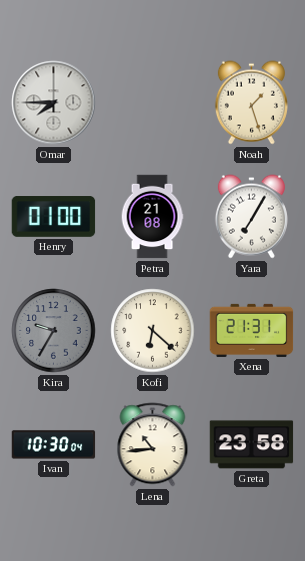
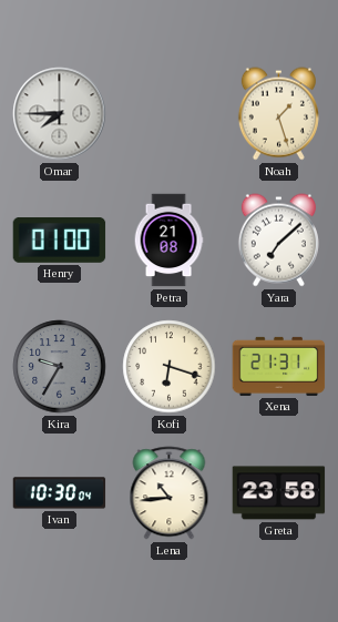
Yara: 7:05 -> 7:08
Kofi: 6:22 -> 6:18
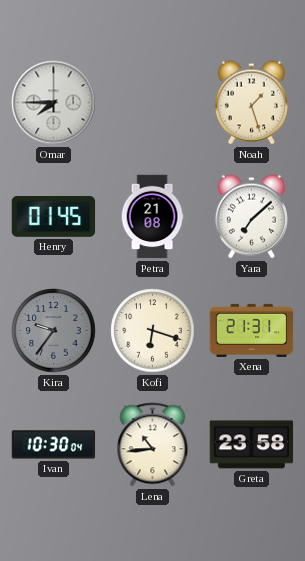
Henry: 01:00 -> 01:45
Kira: 9:35 -> 9:36
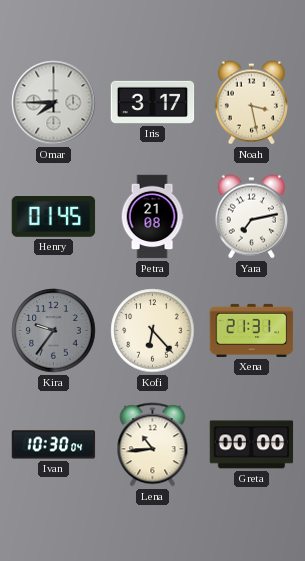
Iris: none -> 3:17
Noah: 1:27 -> 3:28
Yara: 7:08 -> 7:13
Kofi: 6:18 -> 6:23
Greta: 23:58 -> 00:00
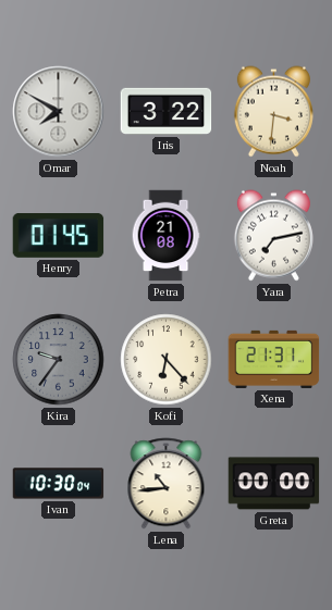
Omar: 7:45 -> 7:50
Iris: 3:17 -> 3:22
Noah: 3:28 -> 3:31
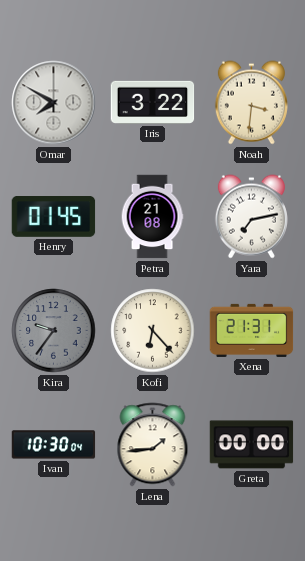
Lena: 10:44 -> 1:44
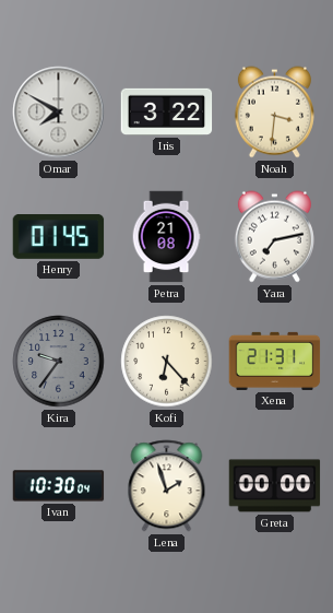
Lena: 1:44 -> 1:57
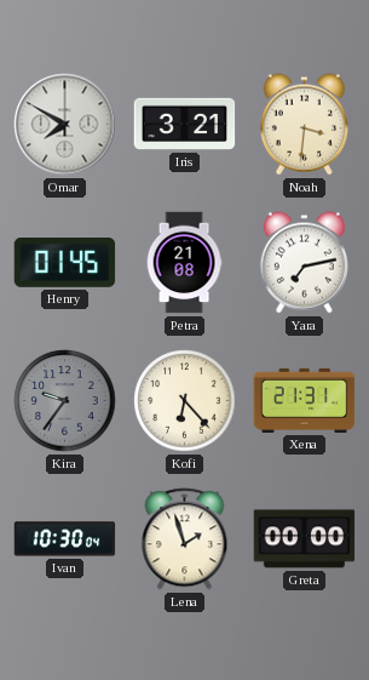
Iris: 3:22 -> 3:21
